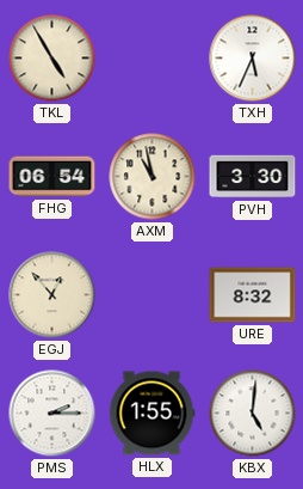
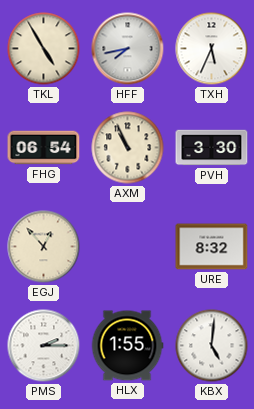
HFF: none -> 7:43
AXM: 10:58 -> 10:56
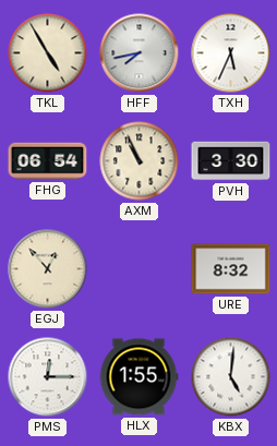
PMS: 2:15 -> 12:15
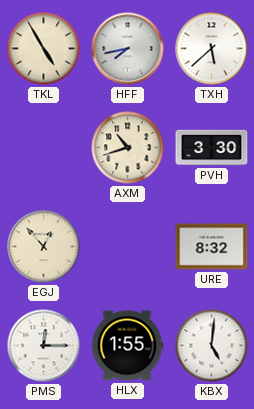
TXH: 5:34 -> 5:38
FHG: 06:54 -> none
AXM: 10:56 -> 10:42
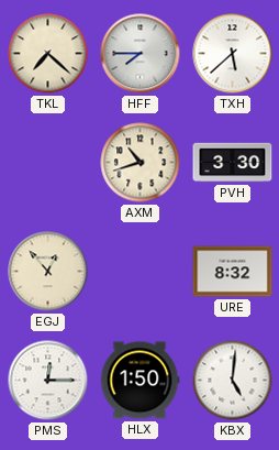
TKL: 4:55 -> 7:22
HFF: 7:43 -> 7:45
HLX: 1:55 -> 1:50
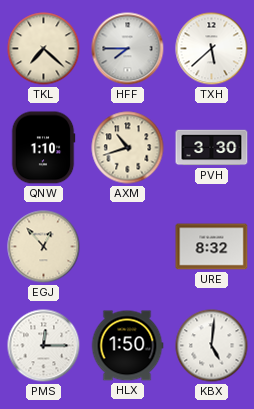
QNW: none -> 1:10
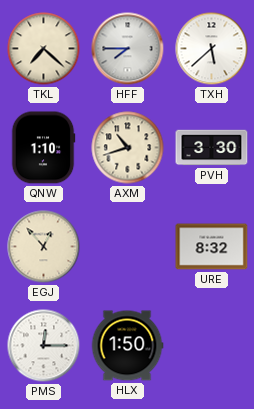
KBX: 5:01 -> none
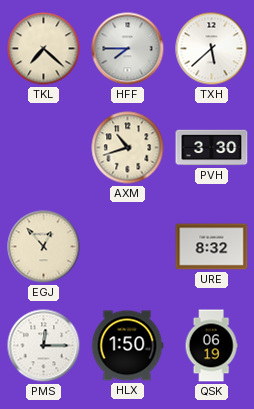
QNW: 1:10 -> none
QSK: none -> 06:19
